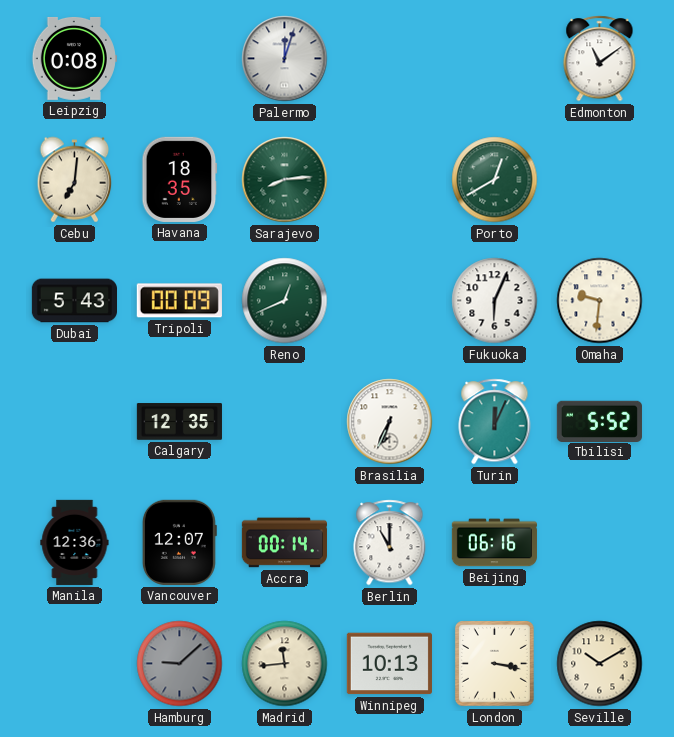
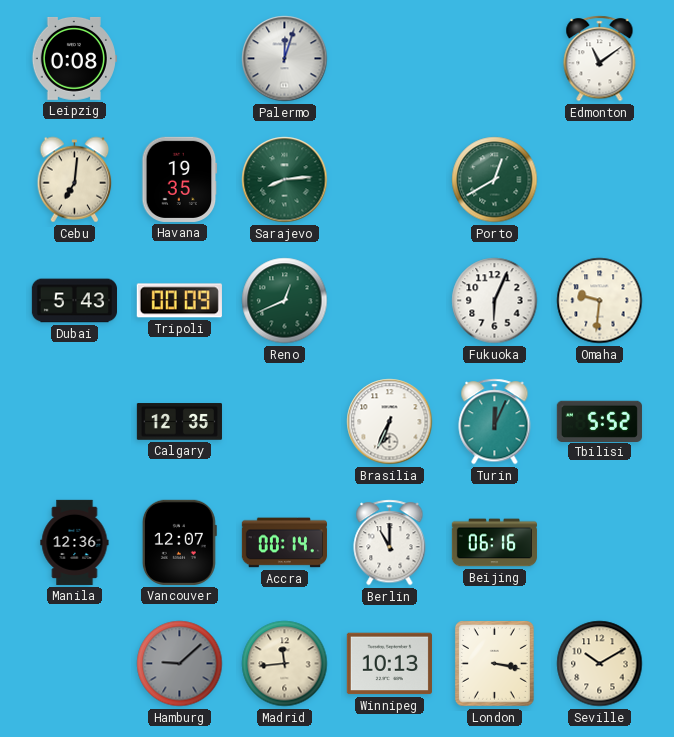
Havana: 18:35 -> 19:35
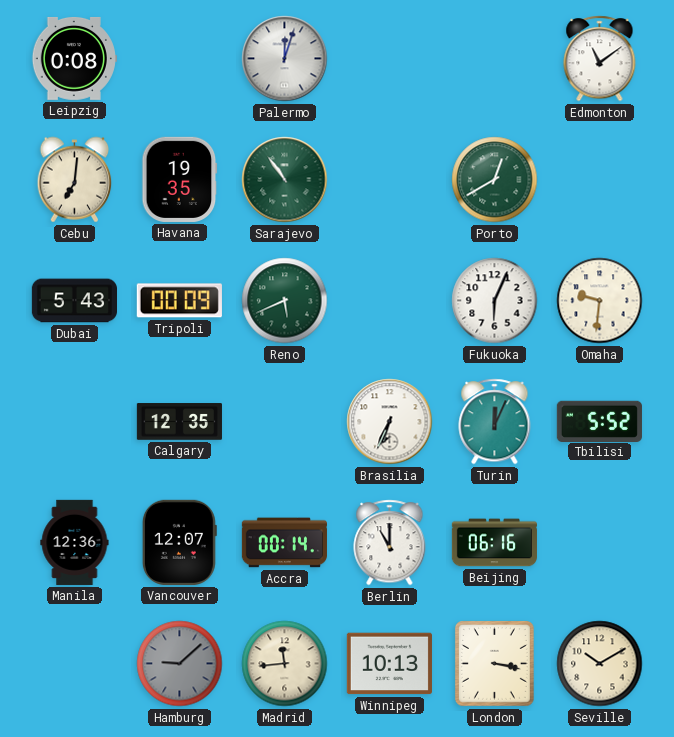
Sarajevo: 8:14 -> 10:54
Reno: 12:41 -> 5:41
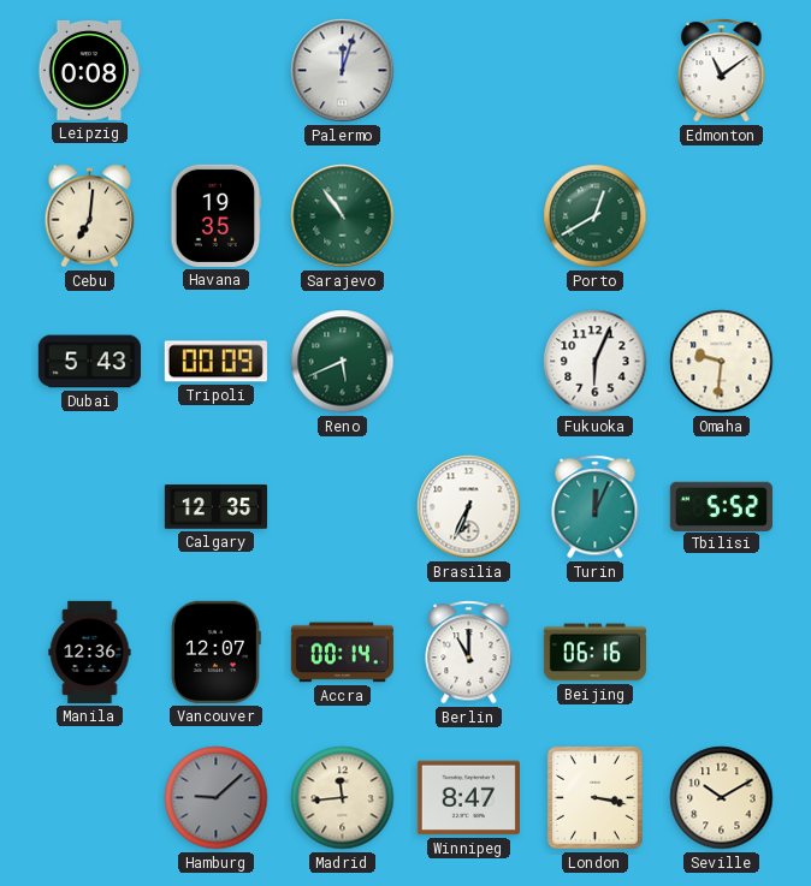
Winnipeg: 10:13 -> 8:47
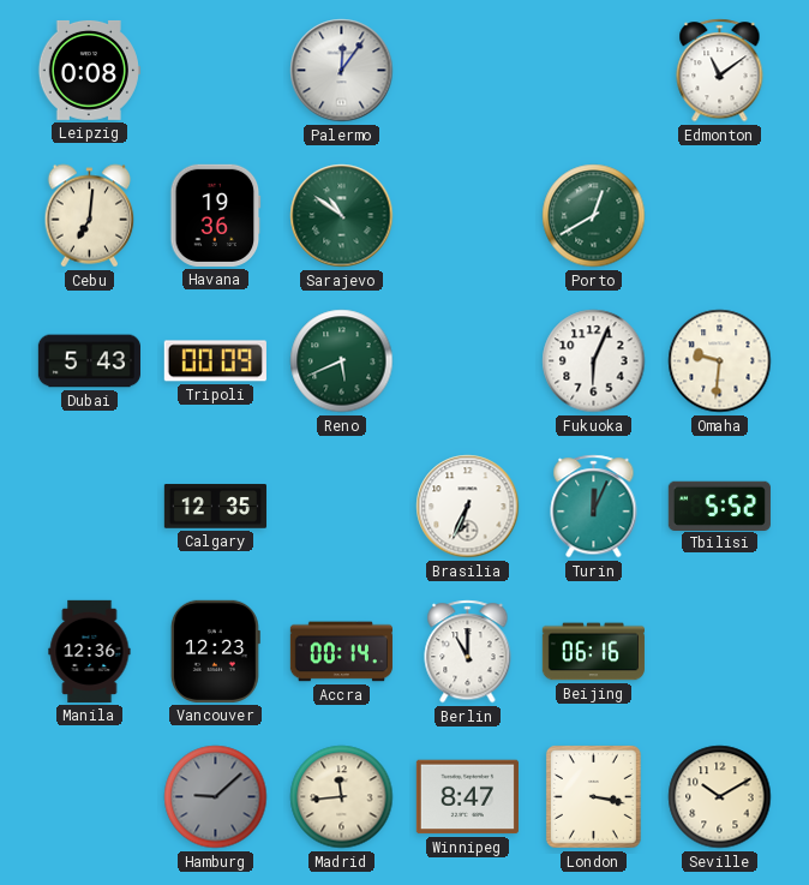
Palermo: 12:03 -> 12:06
Havana: 19:35 -> 19:36
Sarajevo: 10:54 -> 10:51
Vancouver: 12:07 -> 12:23
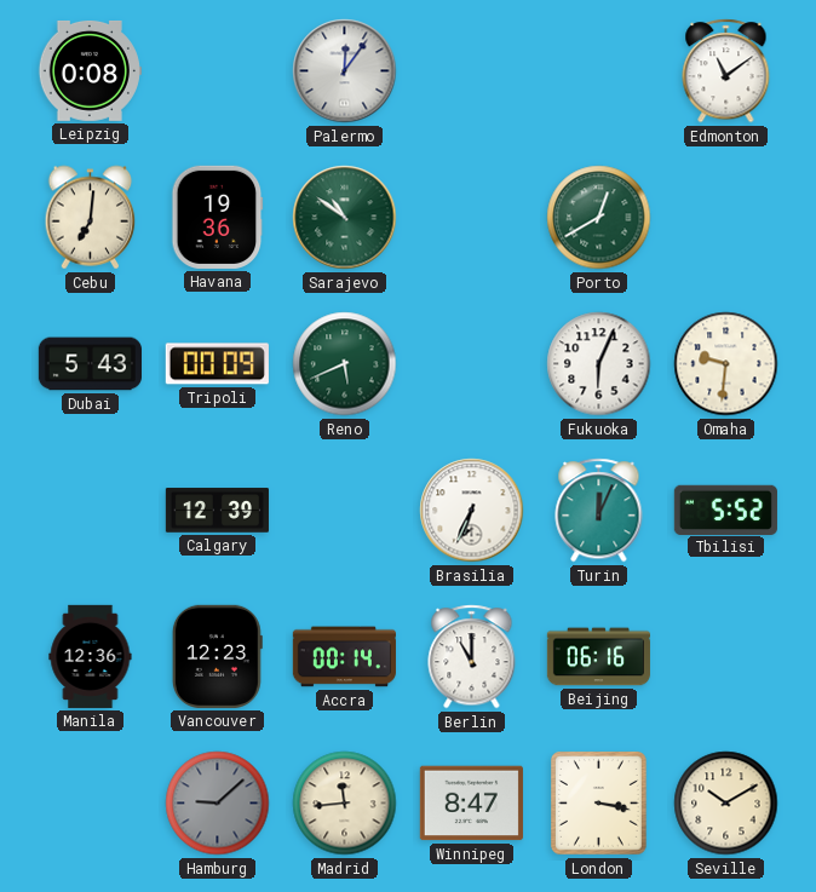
Calgary: 12:35 -> 12:39
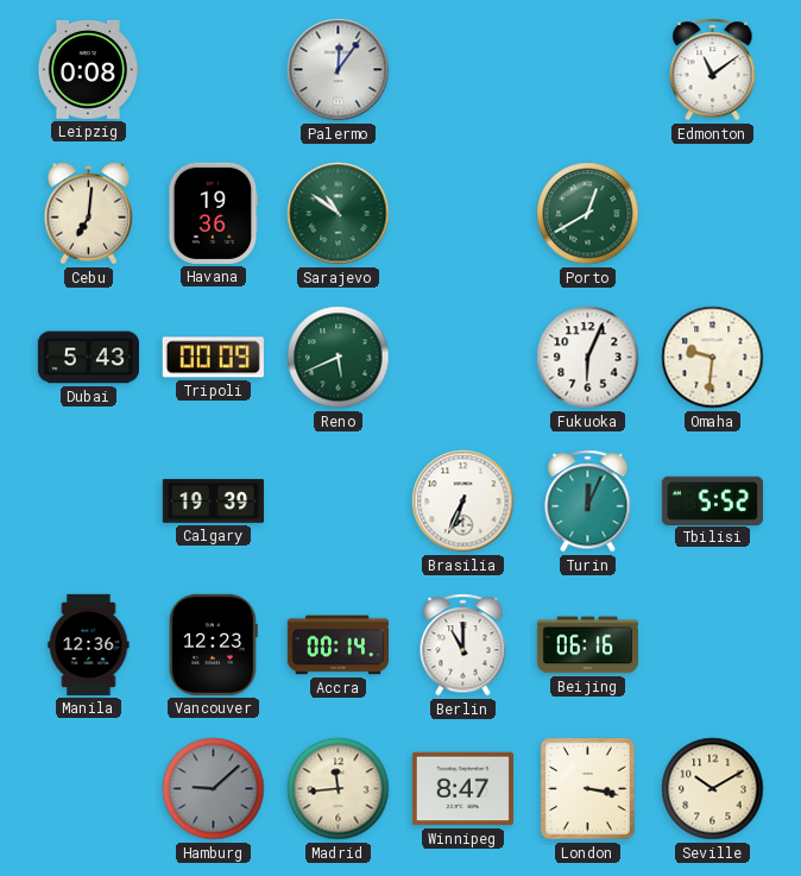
Calgary: 12:39 -> 19:39
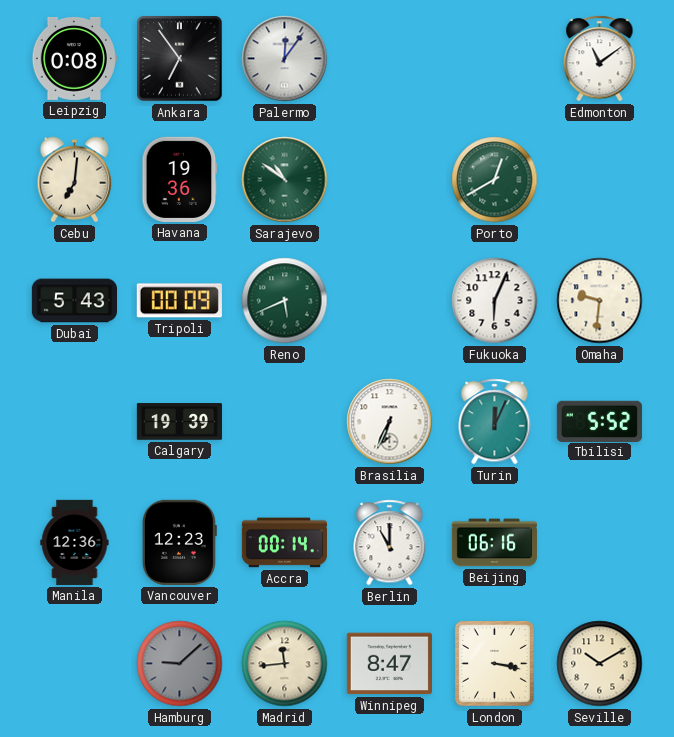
Ankara: none -> 6:54
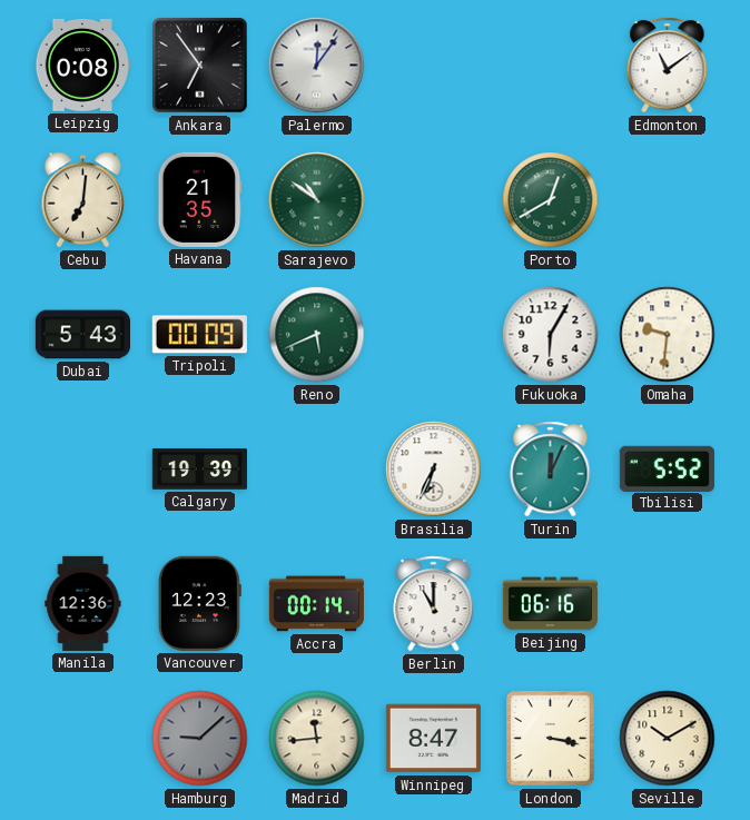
Havana: 19:36 -> 21:35
Fukuoka: 6:04 -> 6:05
